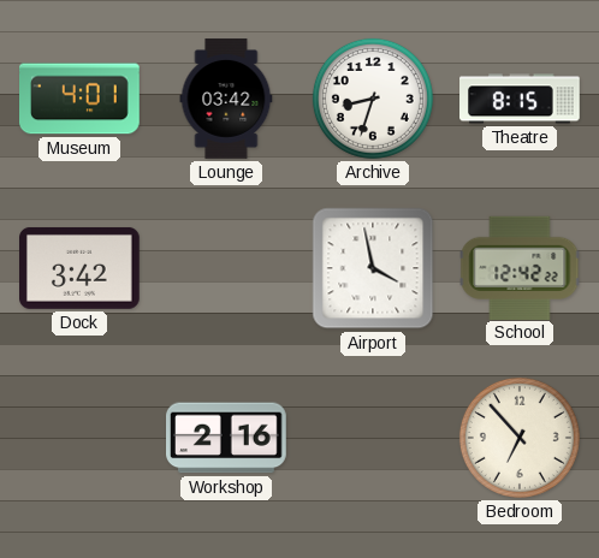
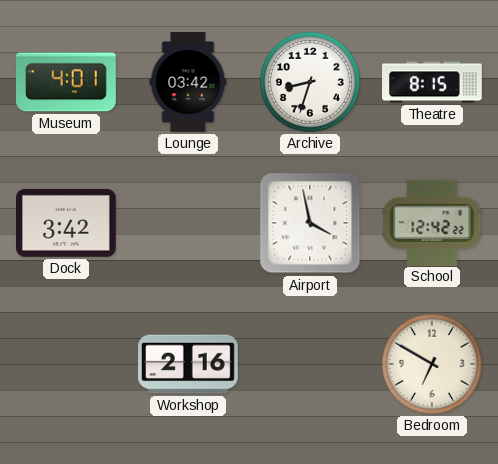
Bedroom: 6:53 -> 6:50
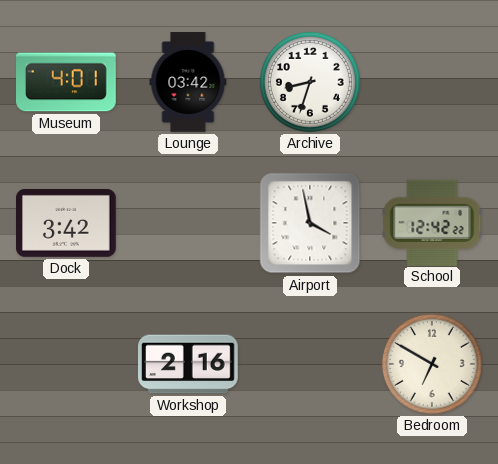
Theatre: 8:15 -> none
